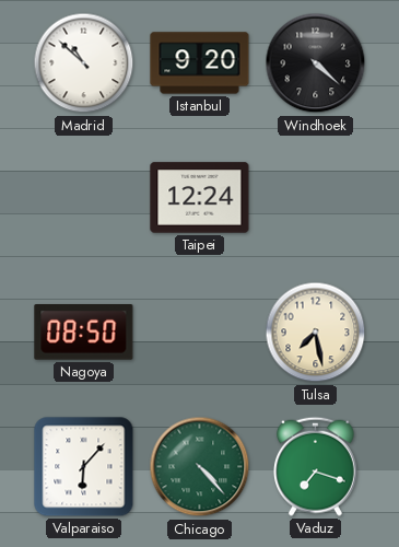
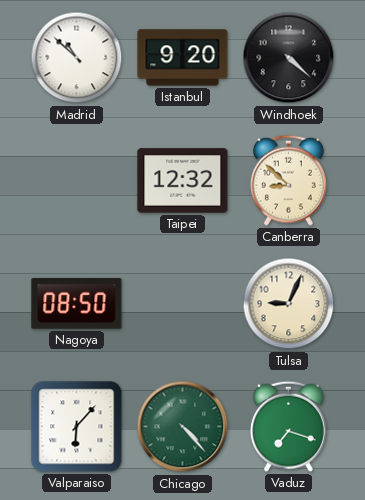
Taipei: 12:24 -> 12:32
Canberra: none -> 8:52
Tulsa: 7:28 -> 9:04
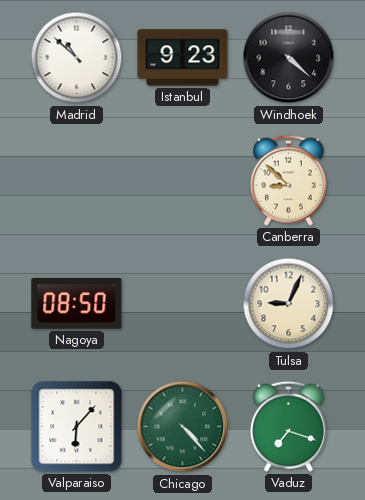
Istanbul: 9:20 -> 9:23
Taipei: 12:32 -> none
